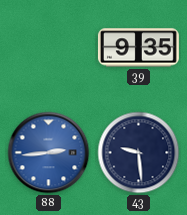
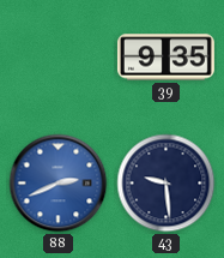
88: 2:44 -> 2:41
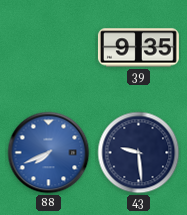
88: 2:41 -> 7:41
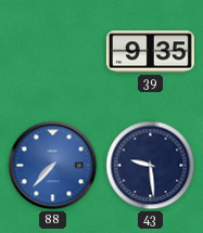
88: 7:41 -> 7:37
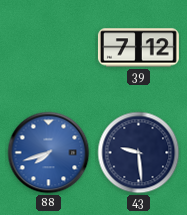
39: 9:35 -> 7:12
88: 7:37 -> 7:42
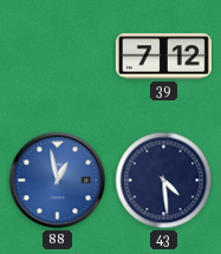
88: 7:42 -> 12:58
43: 9:29 -> 4:29
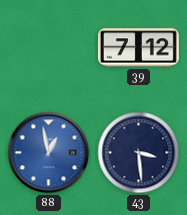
43: 4:29 -> 3:29
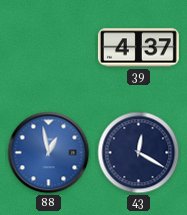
39: 7:12 -> 4:37
43: 3:29 -> 12:20
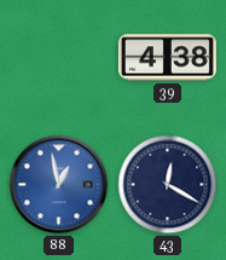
39: 4:37 -> 4:38
